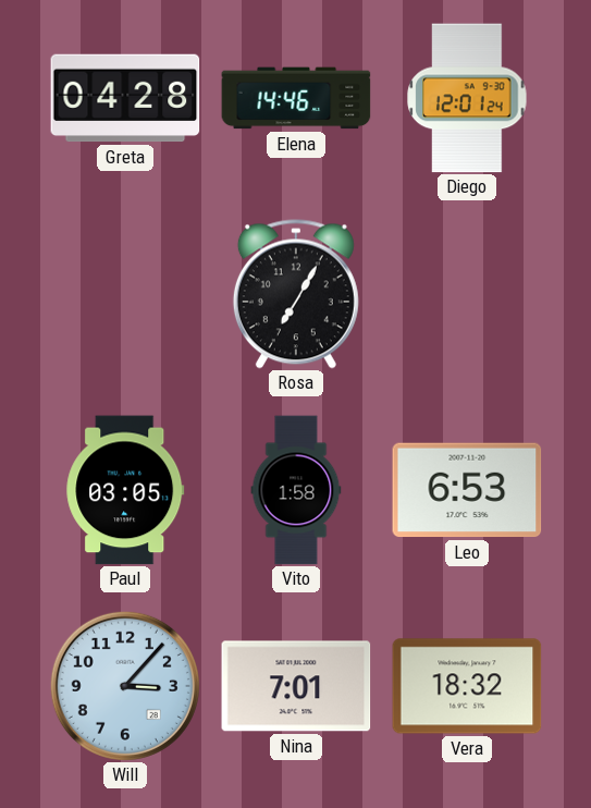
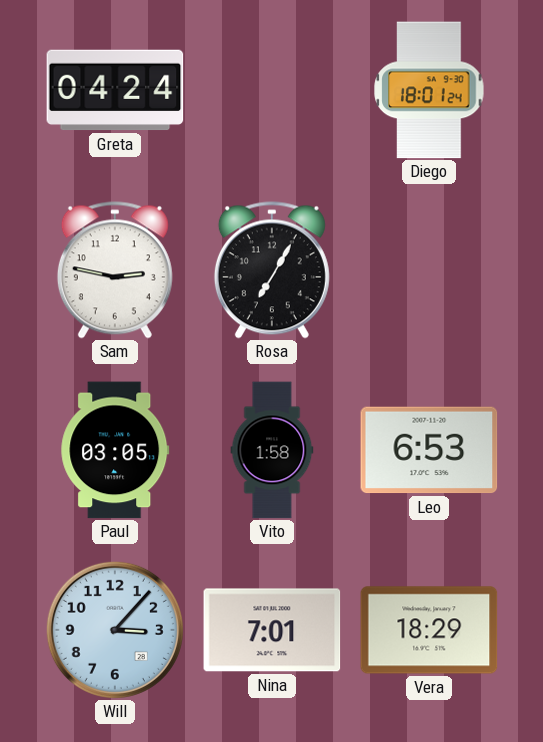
Greta: 04:28 -> 04:24
Elena: 14:46 -> none
Diego: 12:01 -> 18:01
Sam: none -> 2:47
Vera: 18:32 -> 18:29
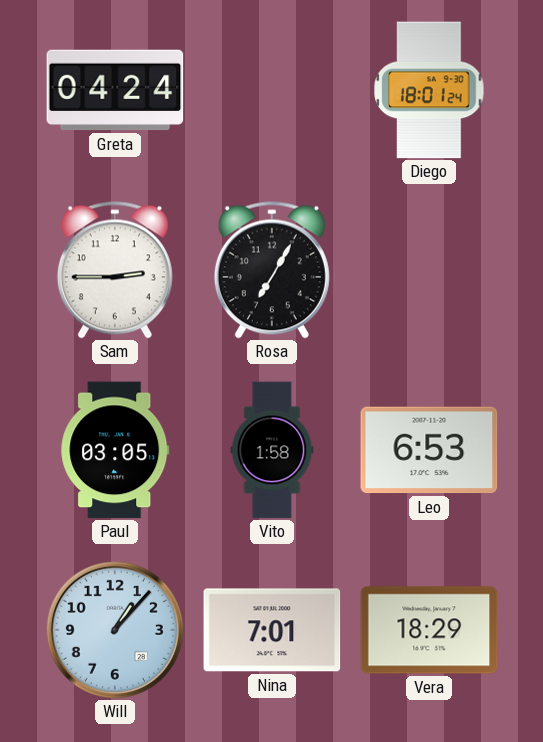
Sam: 2:47 -> 2:45
Will: 3:07 -> 1:07
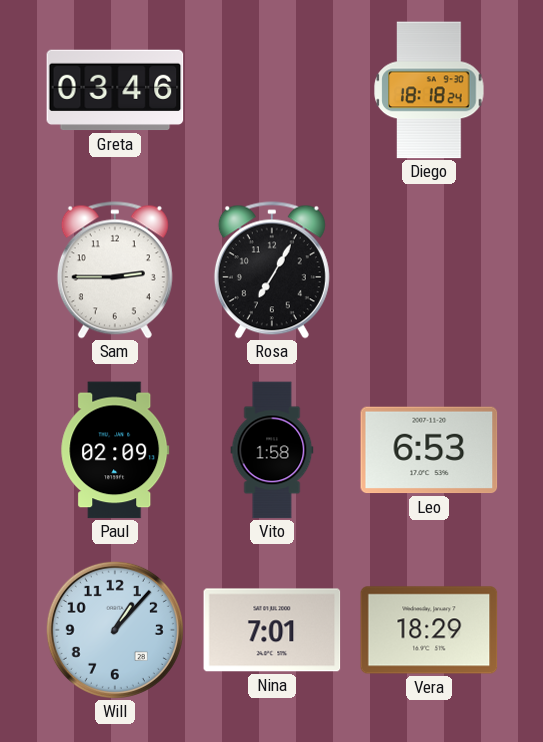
Greta: 04:24 -> 03:46
Diego: 18:01 -> 18:18
Paul: 03:05 -> 02:09
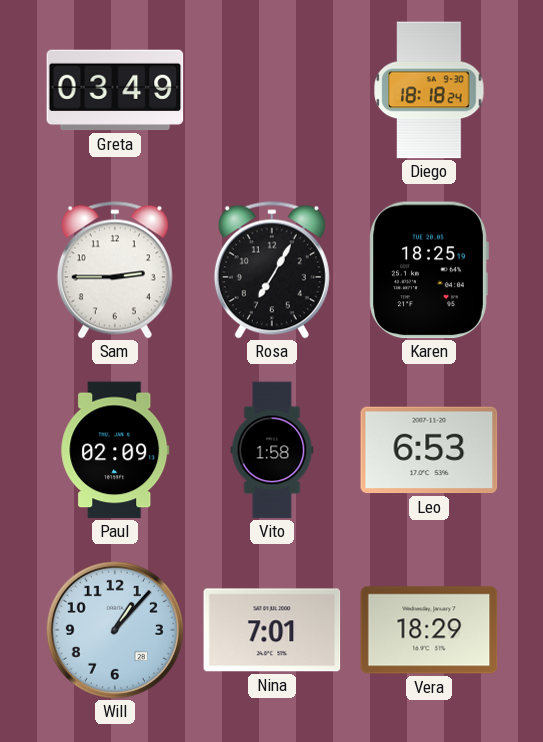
Greta: 03:46 -> 03:49
Karen: none -> 18:25
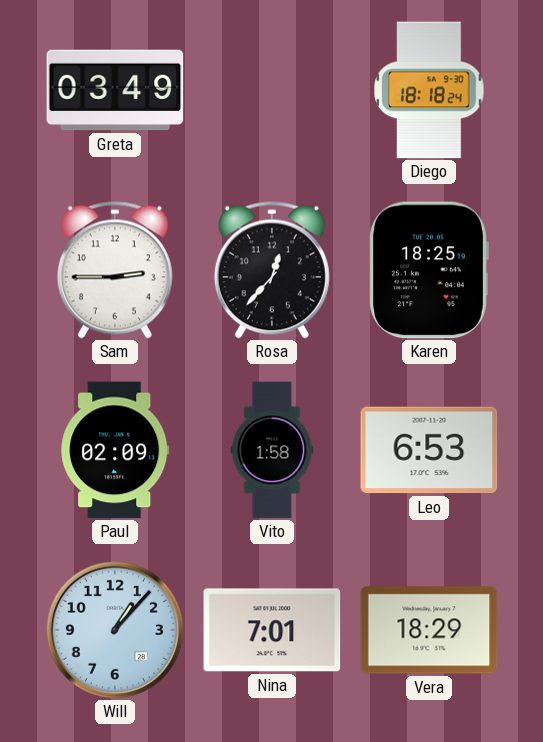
Rosa: 7:05 -> 12:37
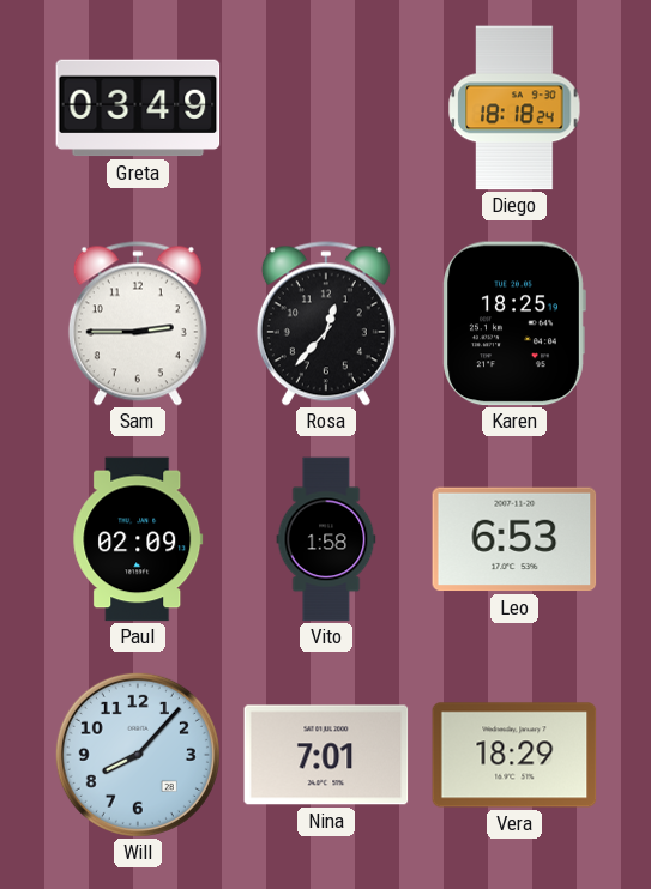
Will: 1:07 -> 8:07
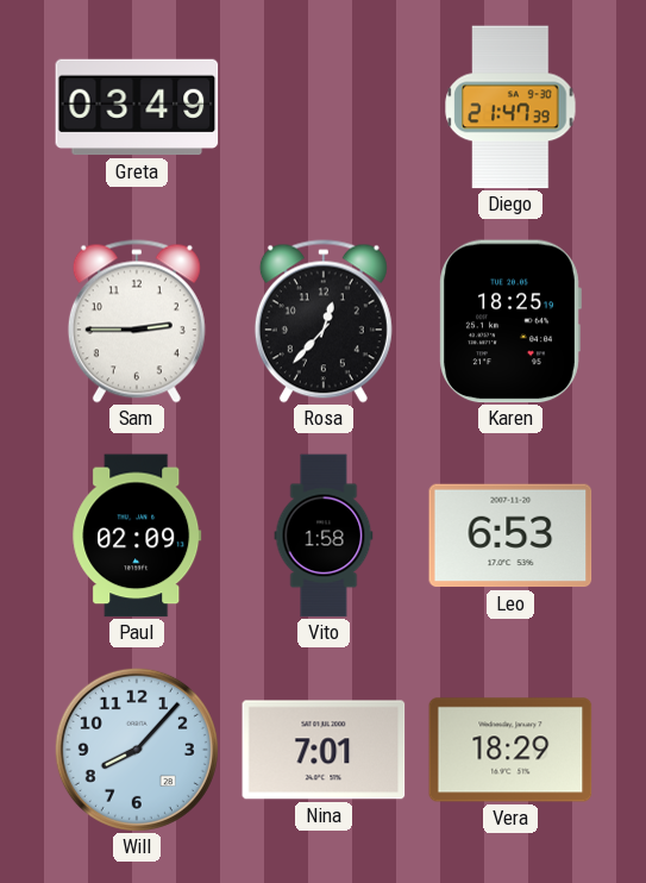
Diego: 18:18 -> 21:47
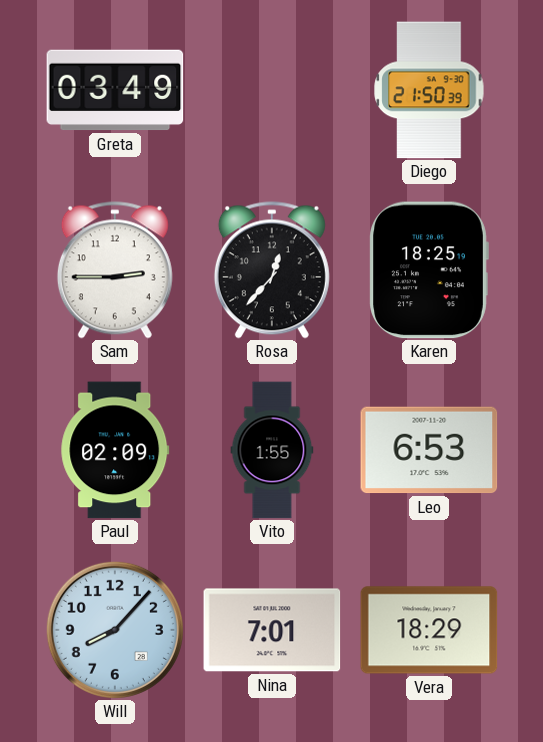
Diego: 21:47 -> 21:50
Vito: 1:58 -> 1:55
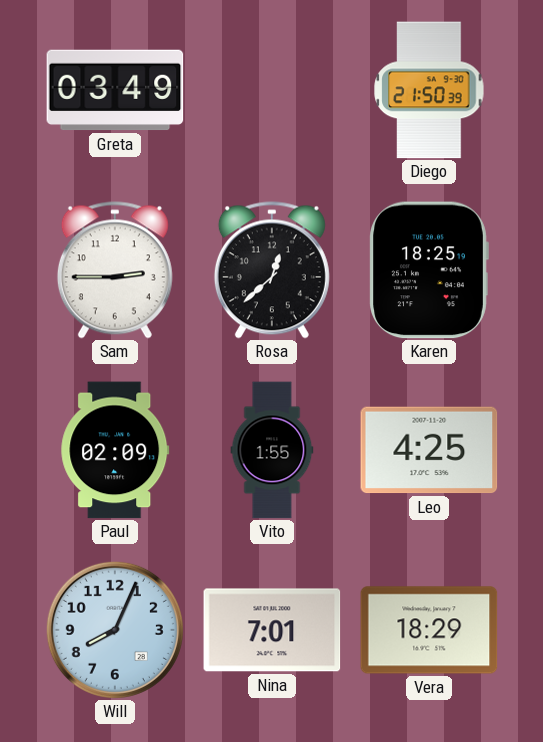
Rosa: 12:37 -> 12:38
Leo: 6:53 -> 4:25
Will: 8:07 -> 8:04
